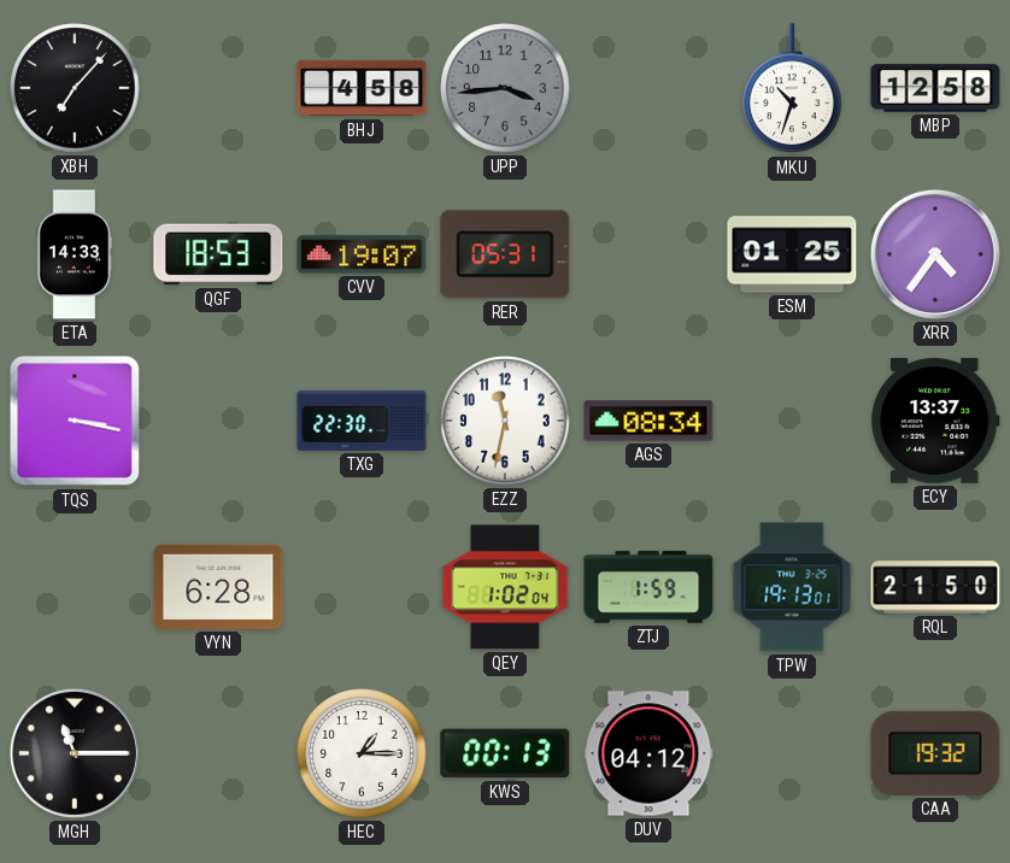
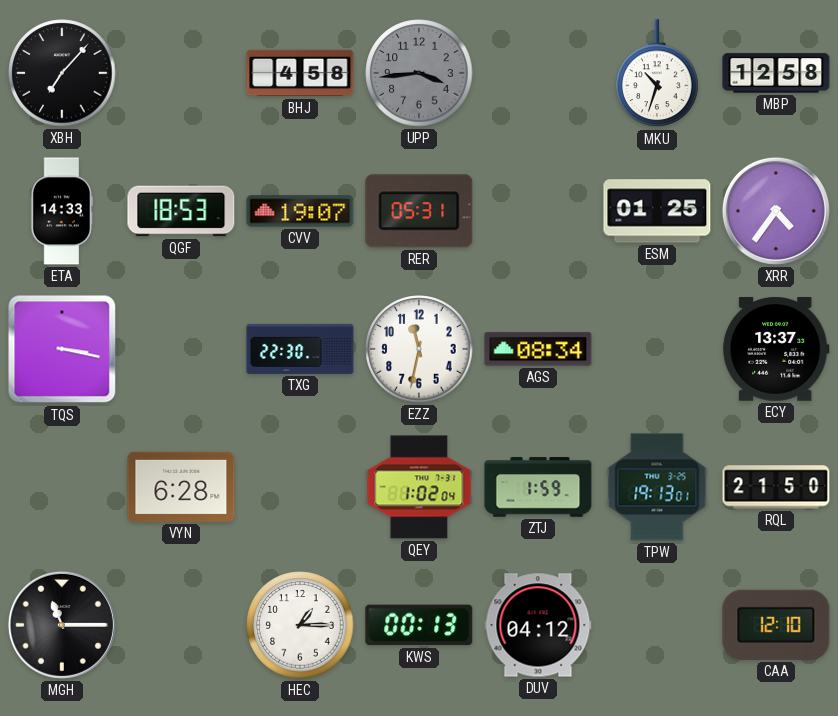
CAA: 19:32 -> 12:10
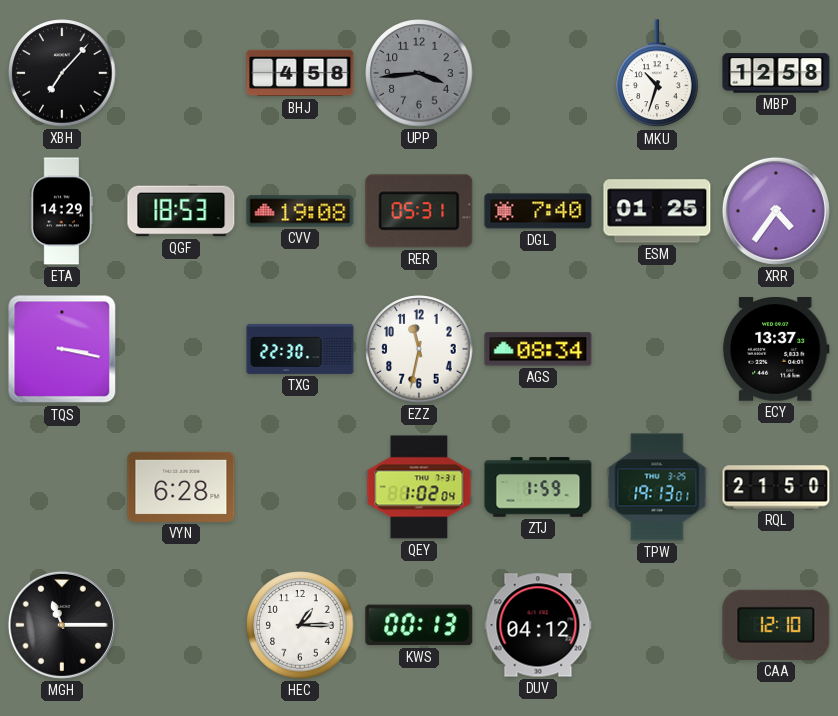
ETA: 14:33 -> 14:29
CVV: 19:07 -> 19:08
DGL: none -> 7:40
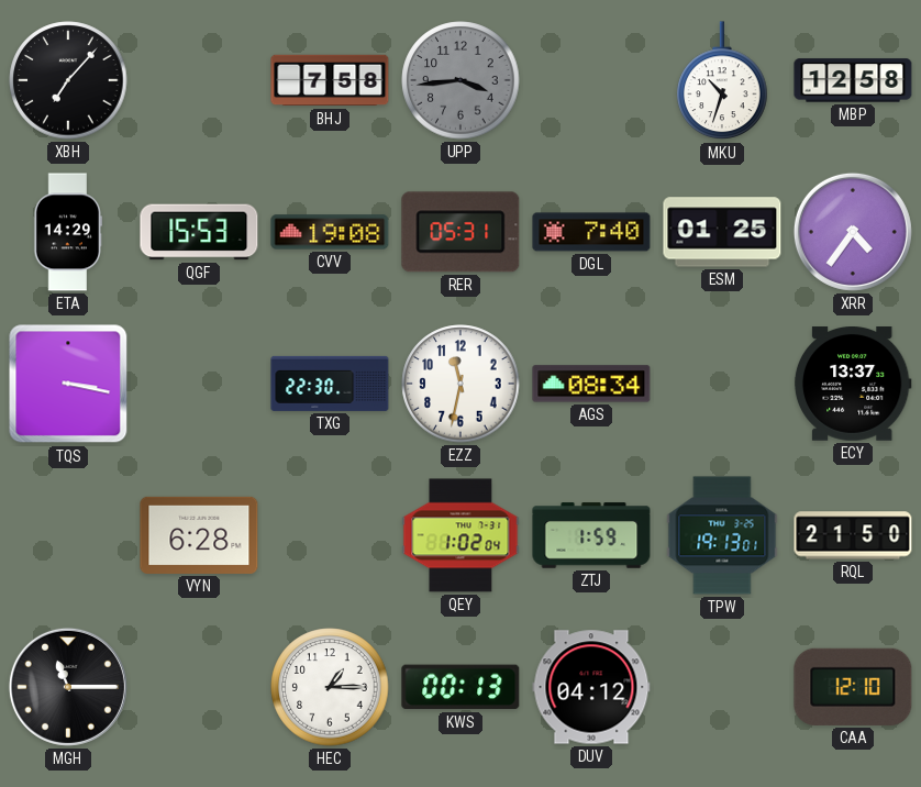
BHJ: 4:58 -> 7:58
QGF: 18:53 -> 15:53
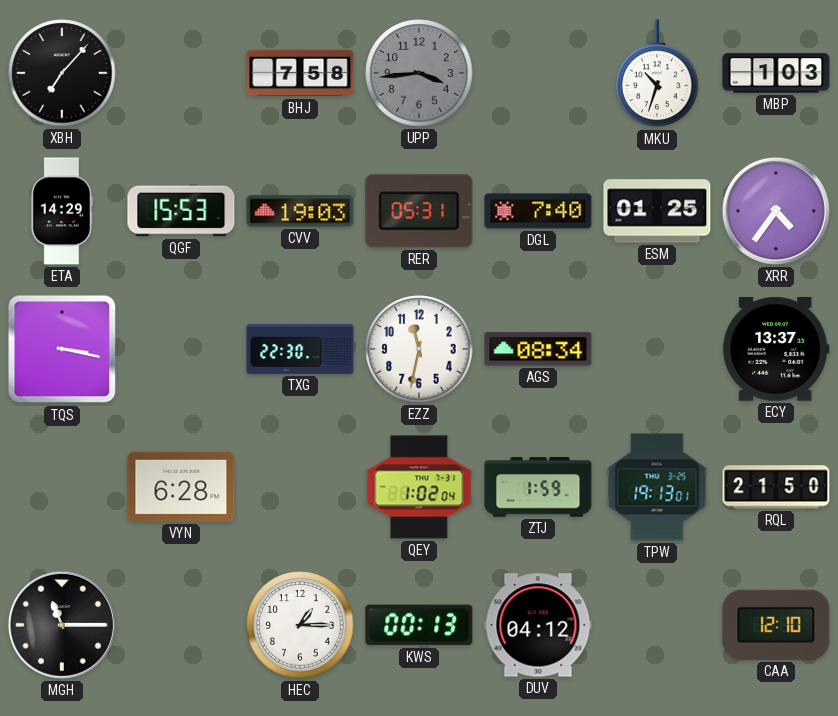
MBP: 12:58 -> 1:03
CVV: 19:08 -> 19:03
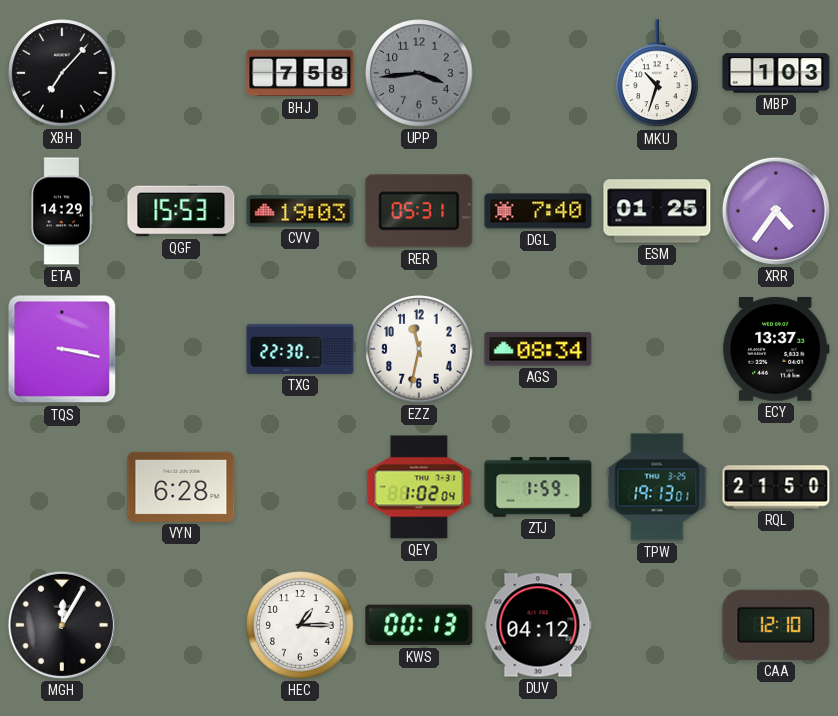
MGH: 11:15 -> 12:05
